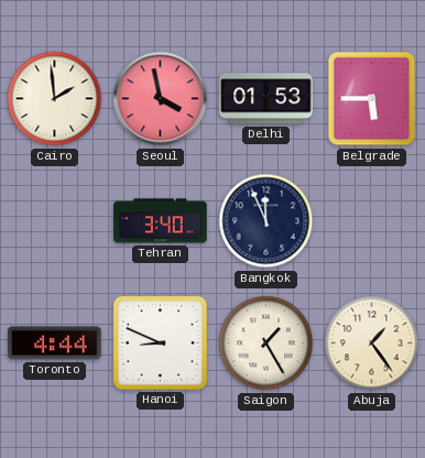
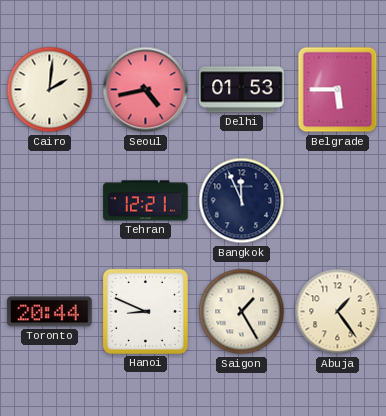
Cairo: 1:59 -> 2:01
Seoul: 3:58 -> 4:43
Tehran: 3:40 -> 12:21
Toronto: 4:44 -> 20:44
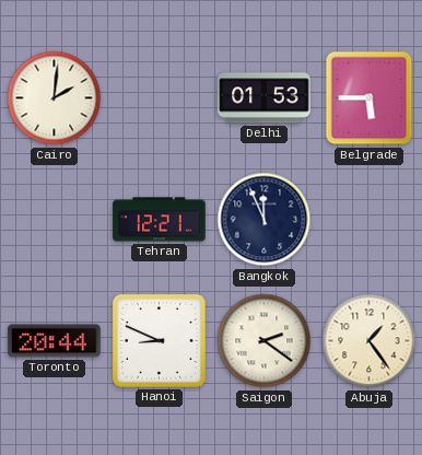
Seoul: 4:43 -> none
Saigon: 1:25 -> 2:21
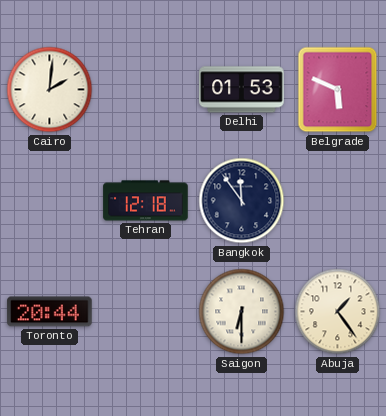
Belgrade: 5:45 -> 5:49
Tehran: 12:21 -> 12:18
Bangkok: 11:56 -> 11:54
Hanoi: 8:49 -> none
Saigon: 2:21 -> 6:30
